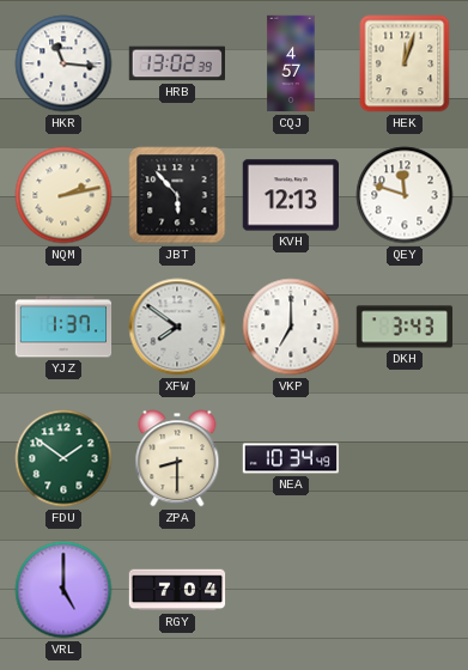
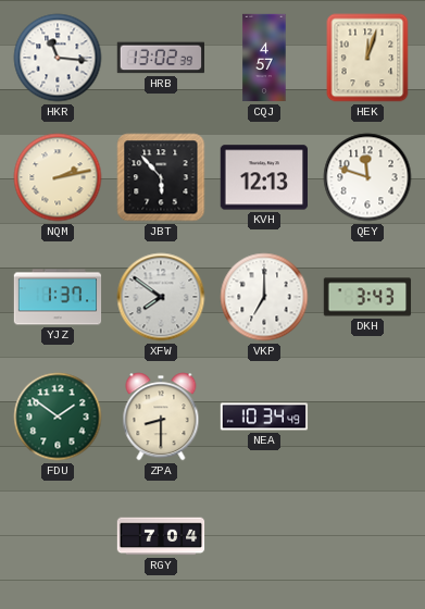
VRL: 5:00 -> none
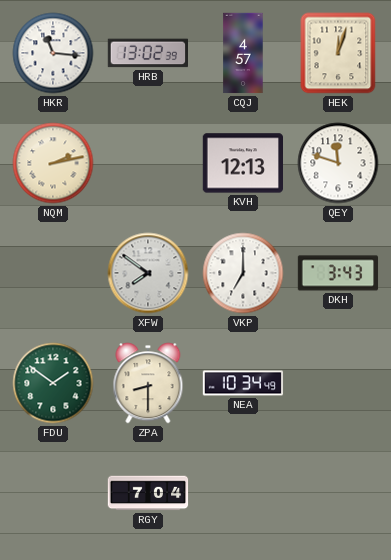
JBT: 5:53 -> none
YJZ: 1:37 -> none
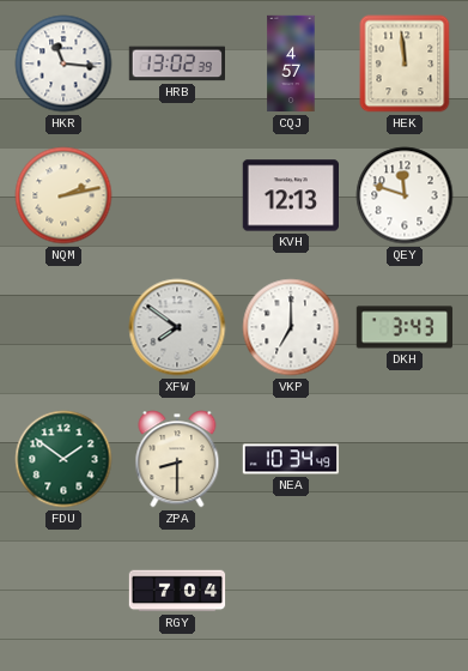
HEK: 12:03 -> 11:59
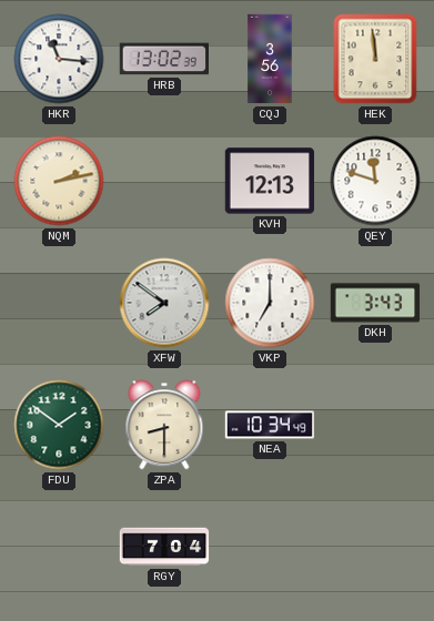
CQJ: 4:57 -> 3:56
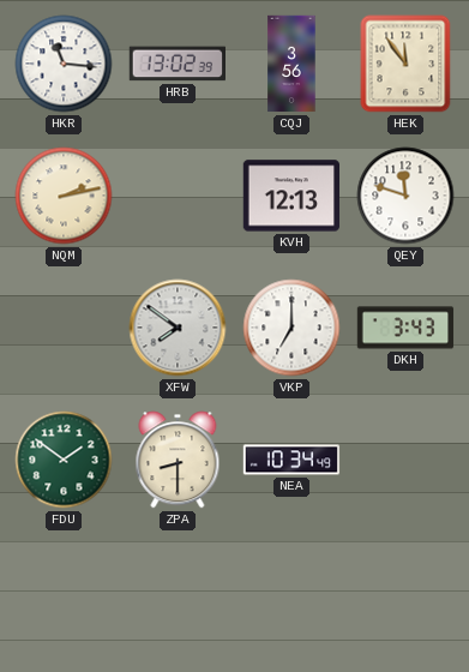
HEK: 11:59 -> 11:54
RGY: 7:04 -> none
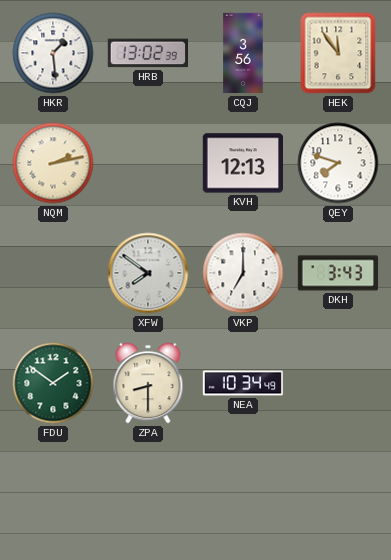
HKR: 11:16 -> 1:29
QEY: 11:48 -> 7:48
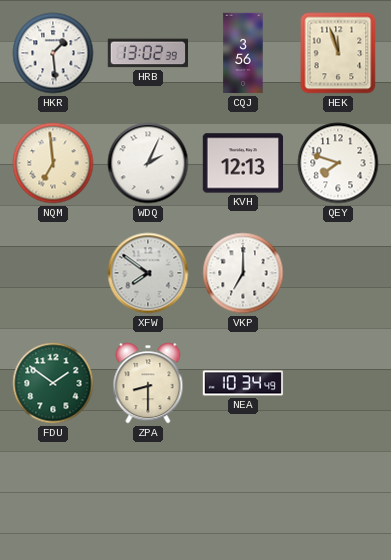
HEK: 11:54 -> 11:57
NQM: 2:13 -> 6:59
WDQ: none -> 2:04
DKH: 3:43 -> none
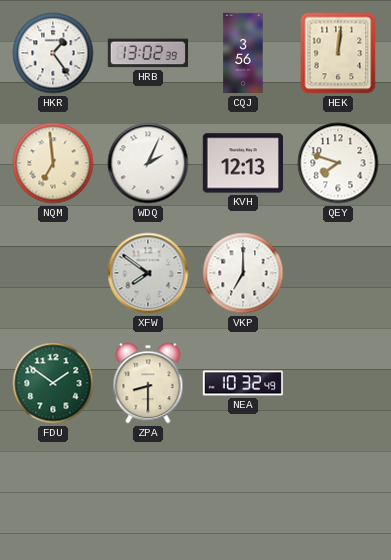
HKR: 1:29 -> 1:24
HEK: 11:57 -> 12:01
NEA: 10:34 -> 10:32
